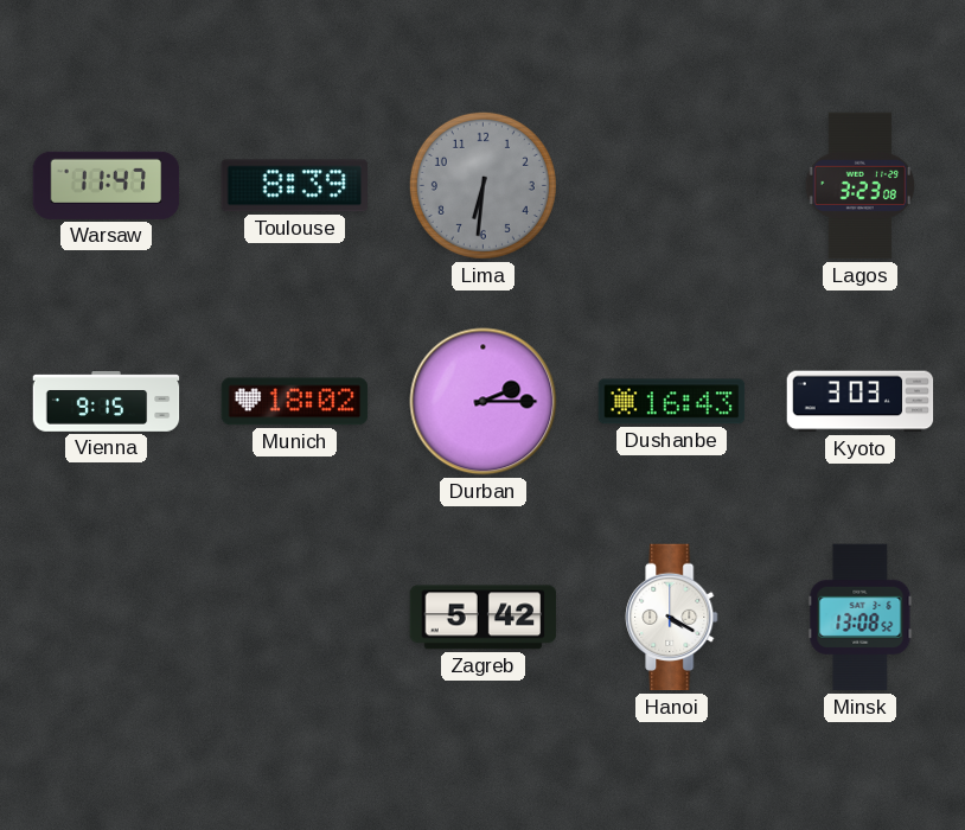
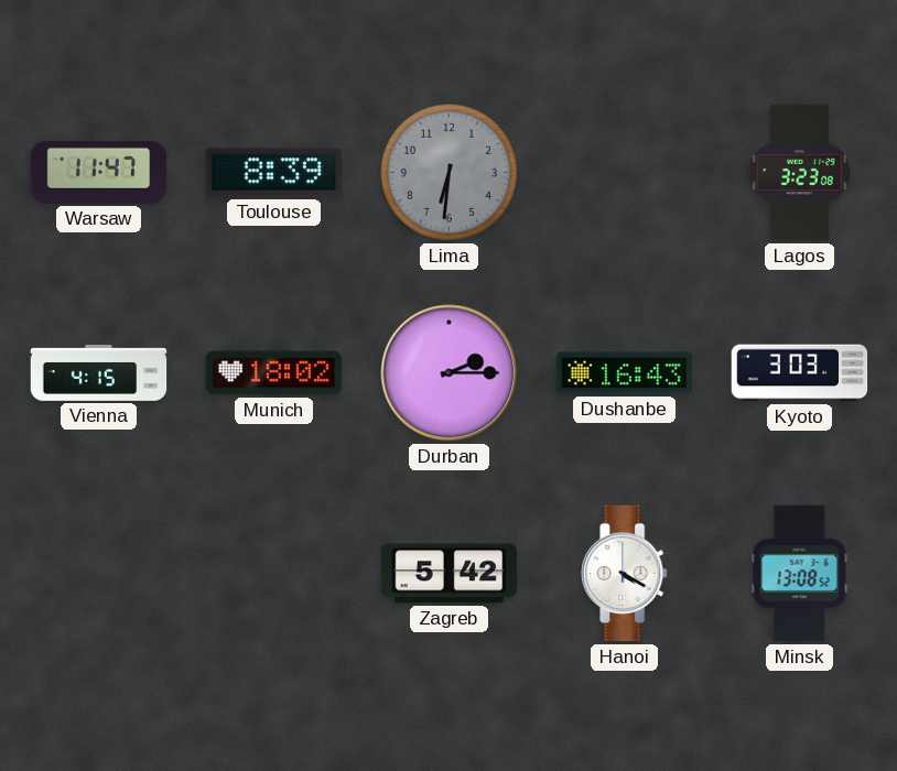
Vienna: 9:15 -> 4:15
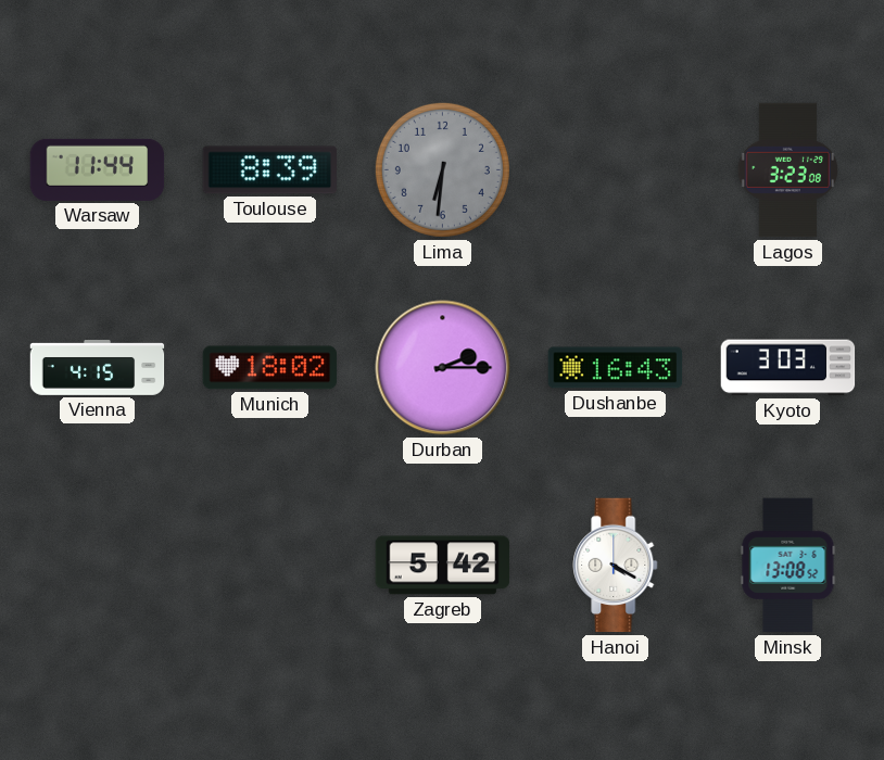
Warsaw: 11:47 -> 11:44
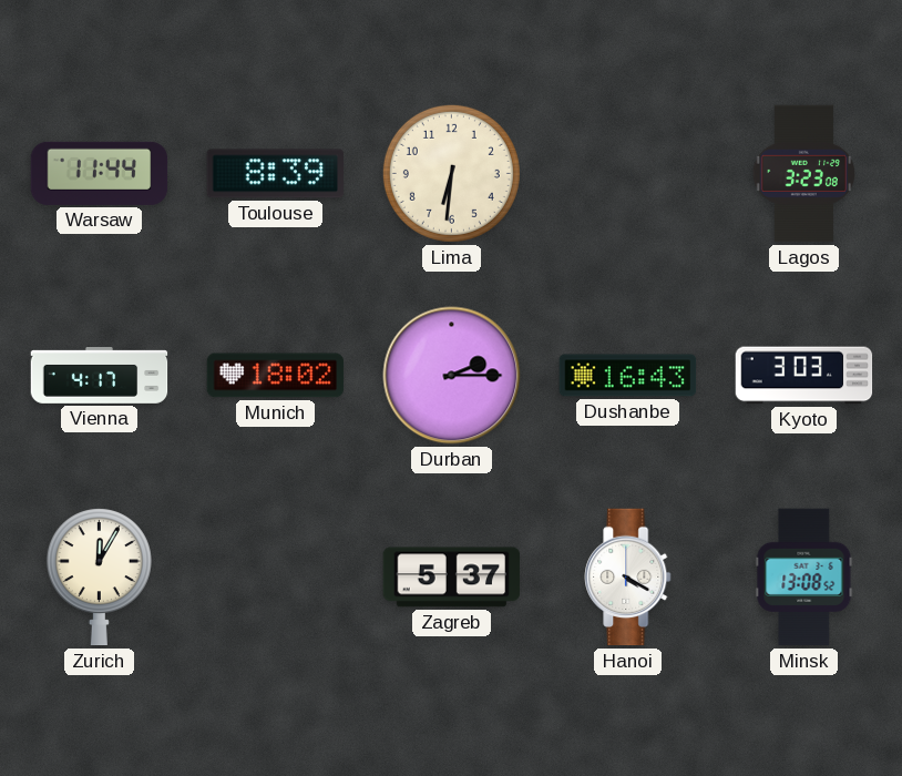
Lima dial: grey -> cream
Vienna: 4:15 -> 4:17
Zurich: none -> 12:05
Zagreb: 5:42 -> 5:37
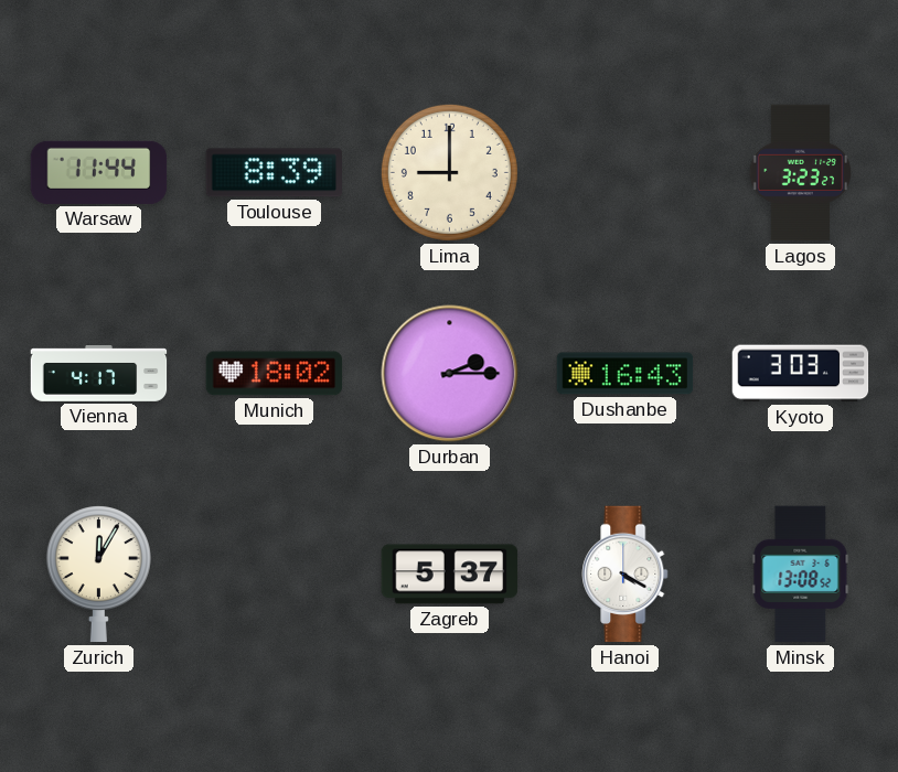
Lima: 6:31 -> 9:00
Lagos: 3:23:08 -> 3:23:27
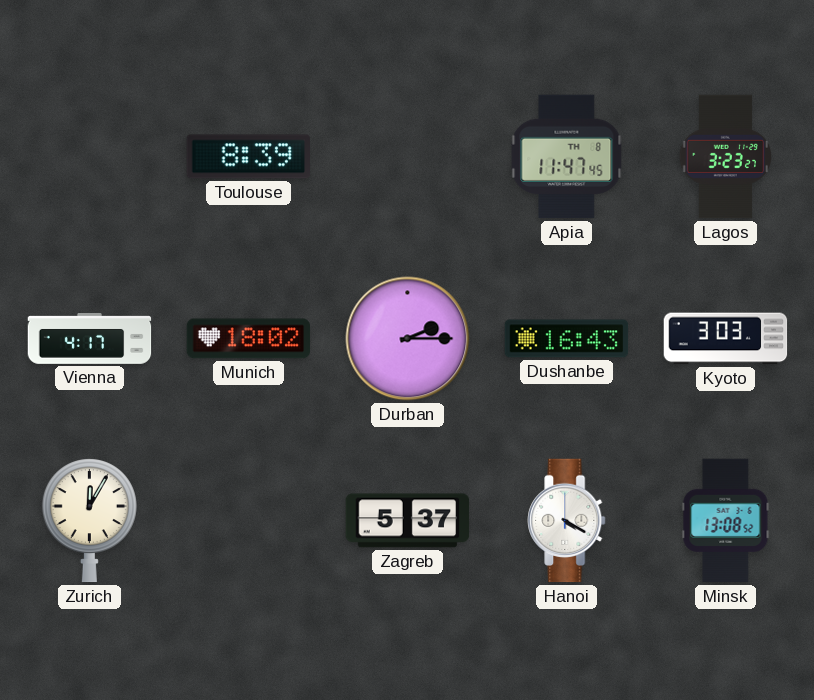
Warsaw: 11:44 -> none
Lima: 9:00 -> none
Apia: none -> 11:47
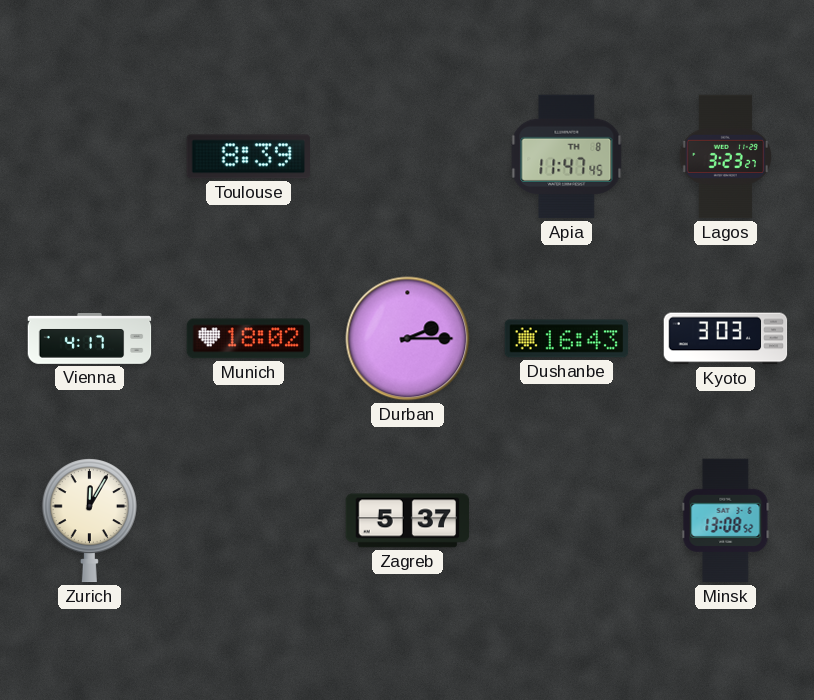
Hanoi: 4:20 -> none
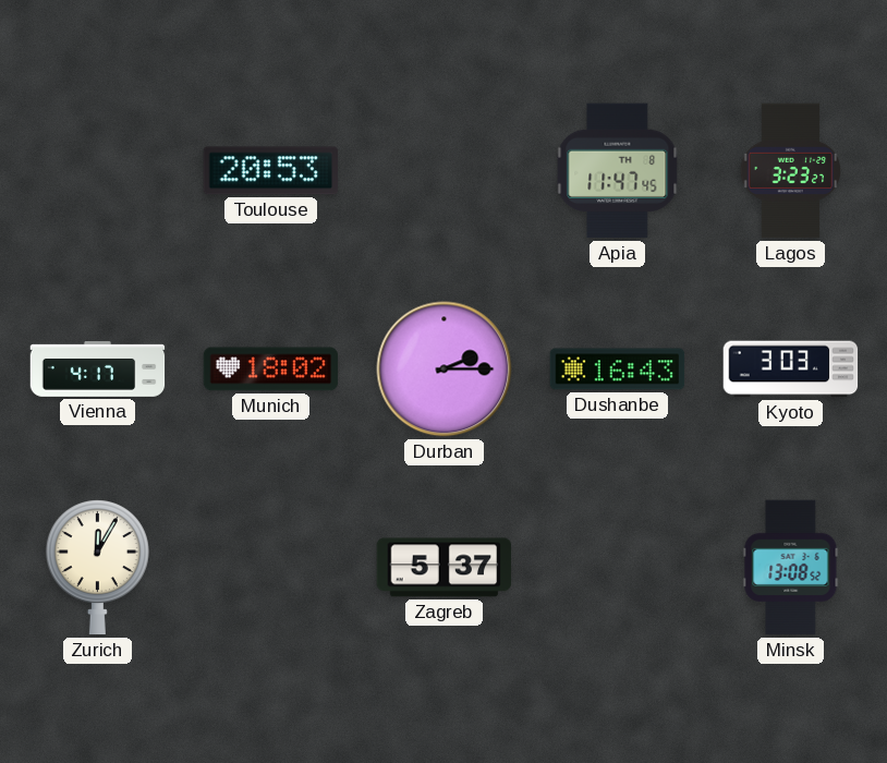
Toulouse: 8:39 -> 20:53
